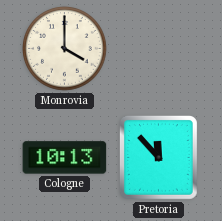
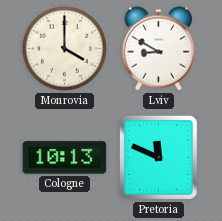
Lviv: none -> 8:50
Pretoria: 11:53 -> 11:49
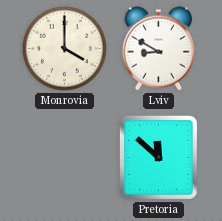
Cologne: 10:13 -> none
Pretoria: 11:49 -> 11:52
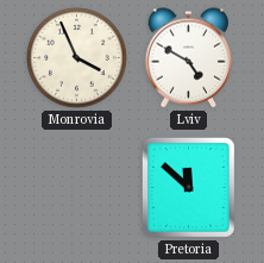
Monrovia: 4:00 -> 3:56
Lviv: 8:50 -> 4:50
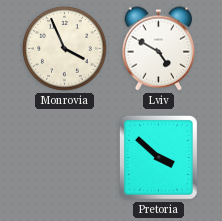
Pretoria: 11:52 -> 3:52
